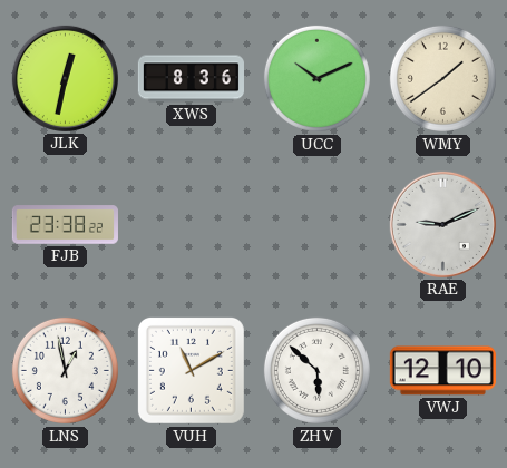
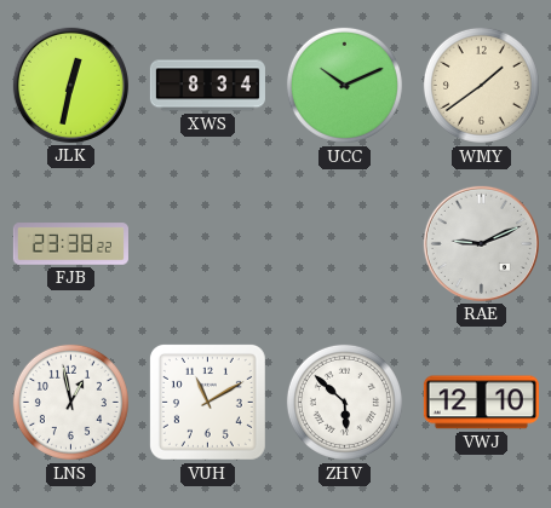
XWS: 8:36 -> 8:34
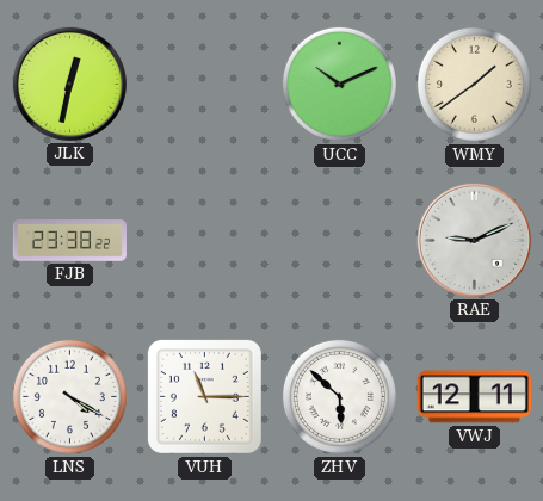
XWS: 8:34 -> none
LNS: 12:58 -> 4:20
VUH: 11:10 -> 11:15
VWJ: 12:10 -> 12:11
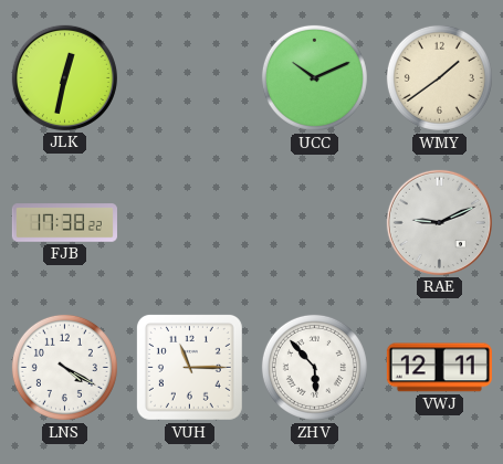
FJB: 23:38 -> 17:38
ZHV: 5:52 -> 5:53
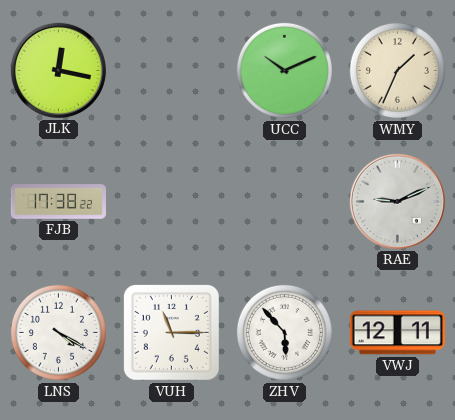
JLK: 12:32 -> 12:17
WMY: 1:39 -> 1:34
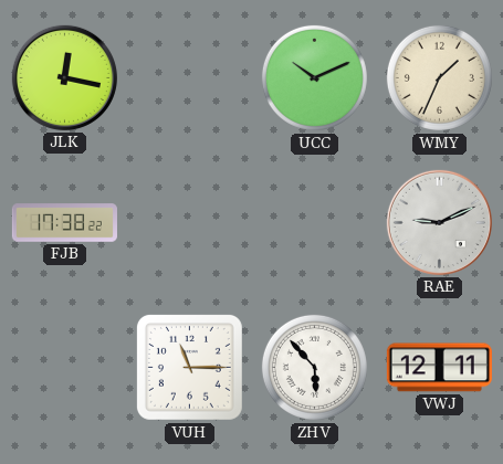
LNS: 4:20 -> none
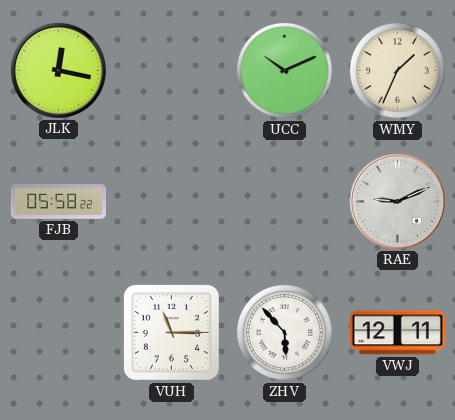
FJB: 17:38 -> 05:58
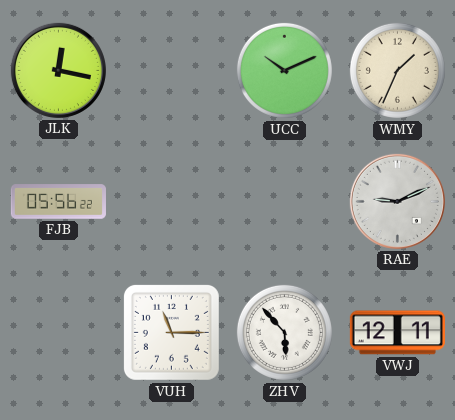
FJB: 05:58 -> 05:56
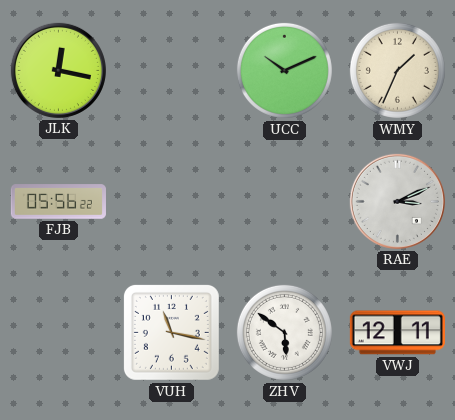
RAE: 9:11 -> 3:11
VUH: 11:15 -> 11:17
ZHV: 5:53 -> 5:51
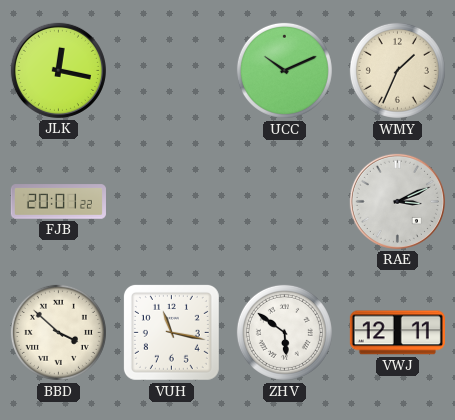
FJB: 05:56 -> 20:01
BBD: none -> 3:52
